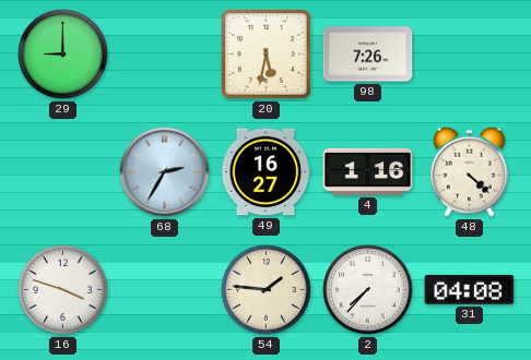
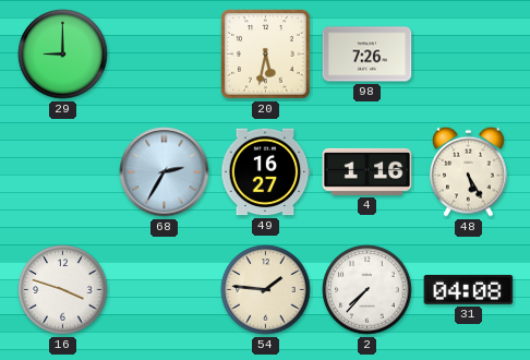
48: 4:22 -> 5:25
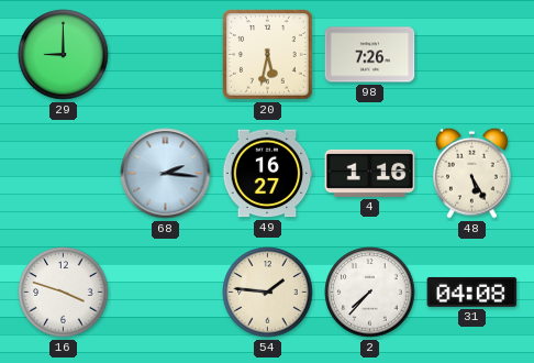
68: 2:35 -> 2:16
